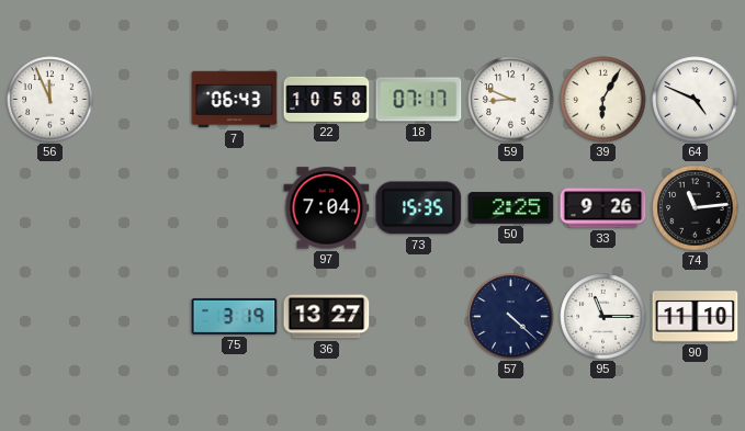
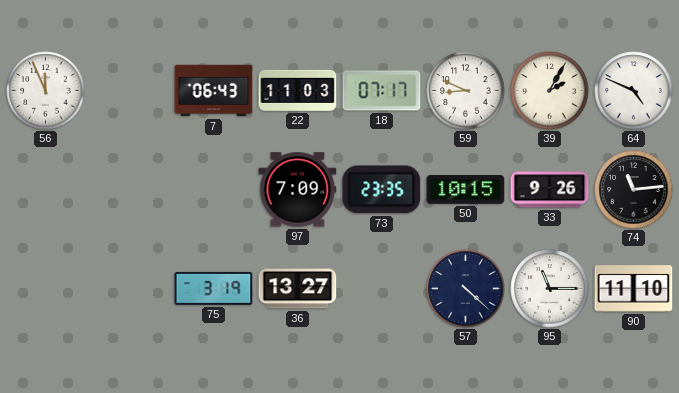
22: 10:58 -> 11:03
39: 6:05 -> 2:05
97: 7:04 -> 7:09
73: 15:35 -> 23:35
50: 2:25 -> 10:15
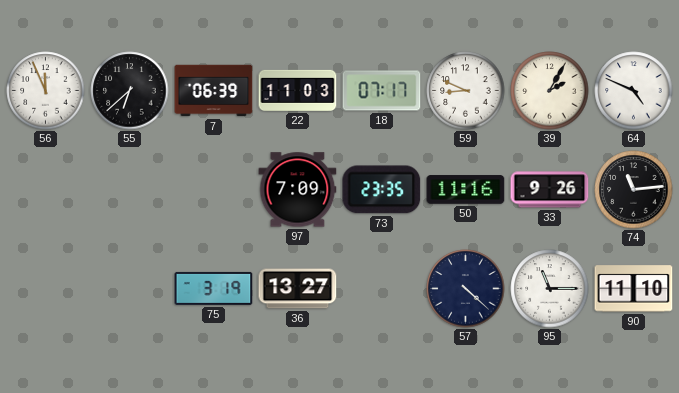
55: none -> 6:38
7: 06:43 -> 06:39
50: 10:15 -> 11:16
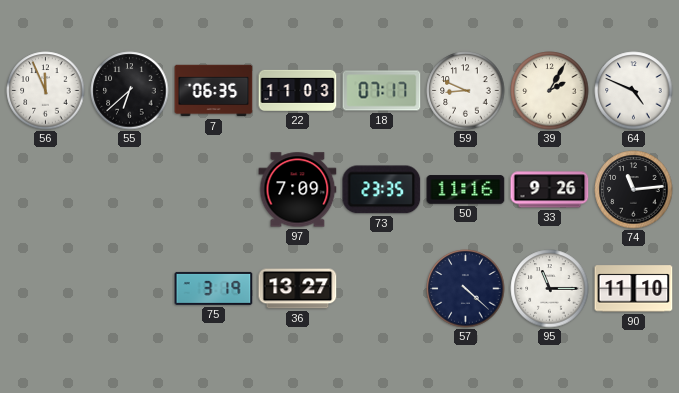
7: 06:39 -> 06:35
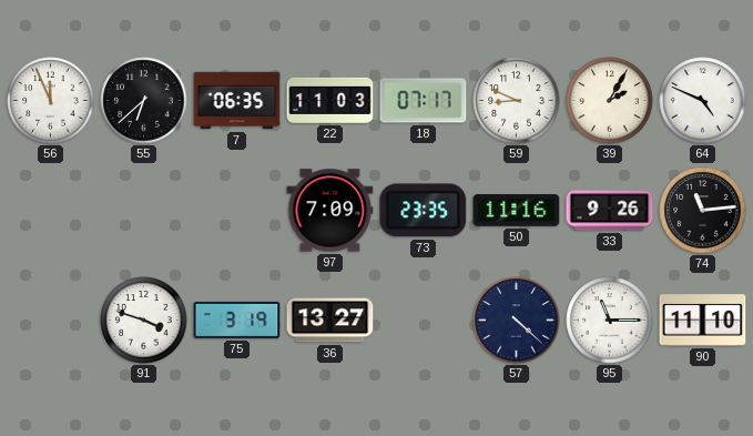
91: none -> 3:48
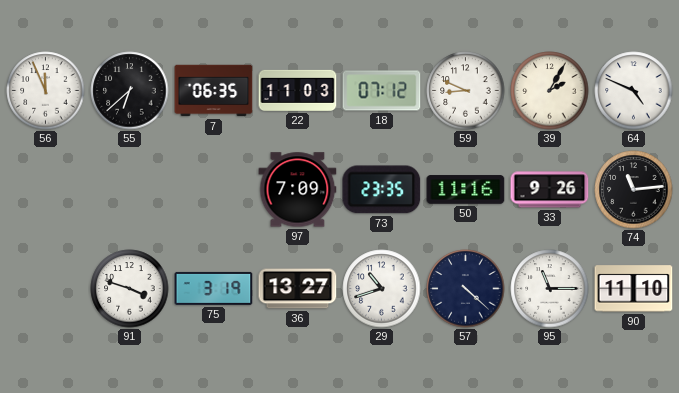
18: 07:17 -> 07:12
29: none -> 10:42
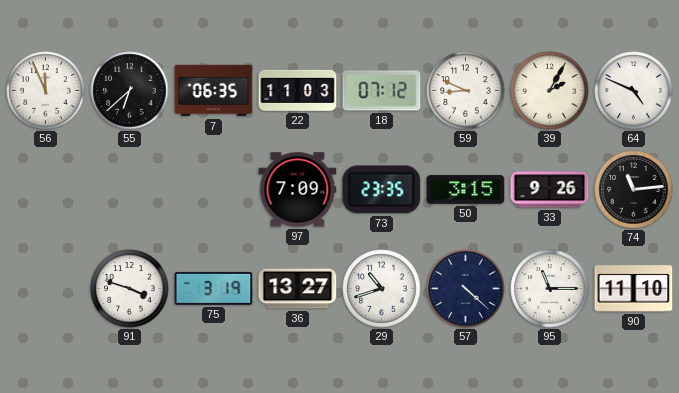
50: 11:16 -> 3:15
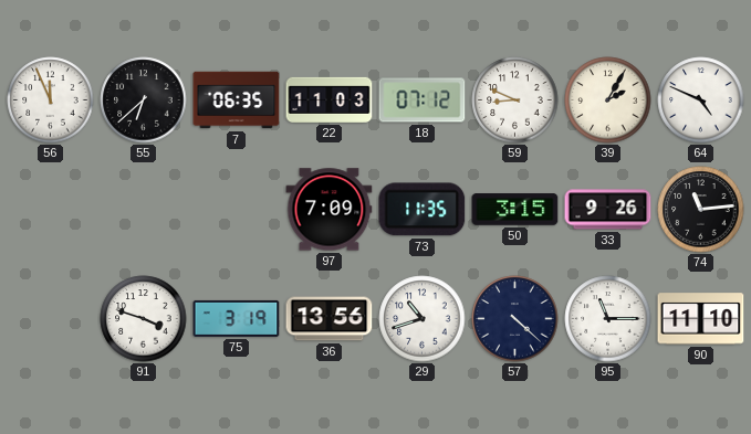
73: 23:35 -> 11:35
36: 13:27 -> 13:56
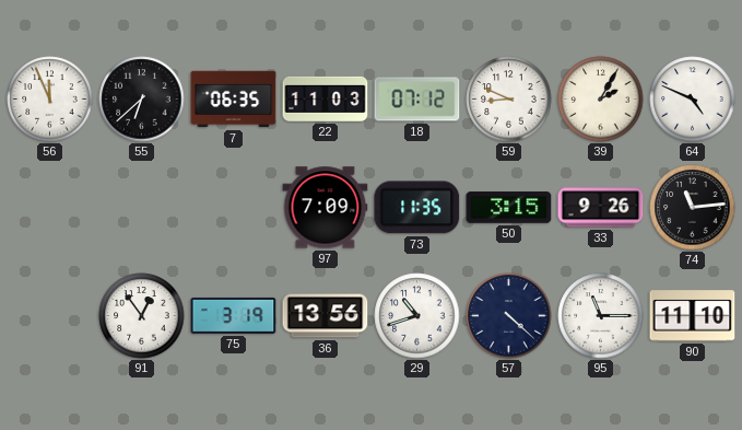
91: 3:48 -> 12:54
